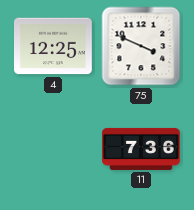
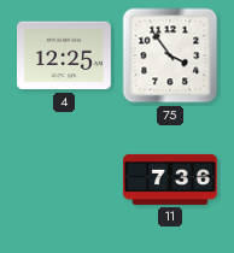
75: 3:49 -> 3:54
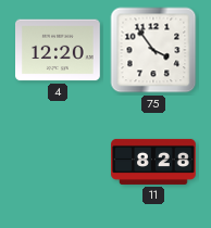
4: 12:25 -> 12:20
11: 7:36 -> 8:28
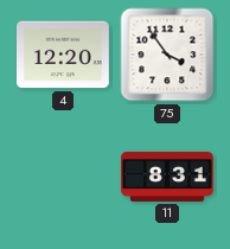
11: 8:28 -> 8:31
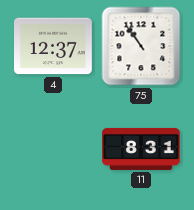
4: 12:20 -> 12:37
75: 3:54 -> 10:54
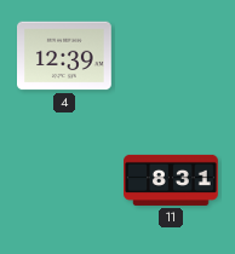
4: 12:37 -> 12:39
75: 10:54 -> none
